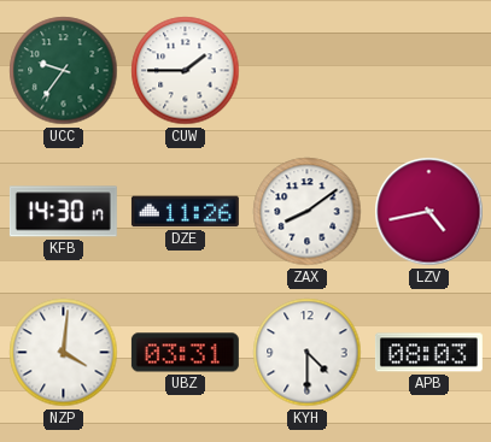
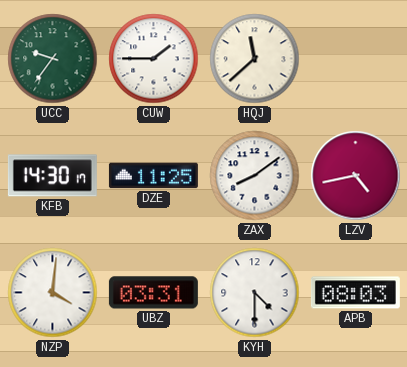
HQJ: none -> 11:38
DZE: 11:26 -> 11:25
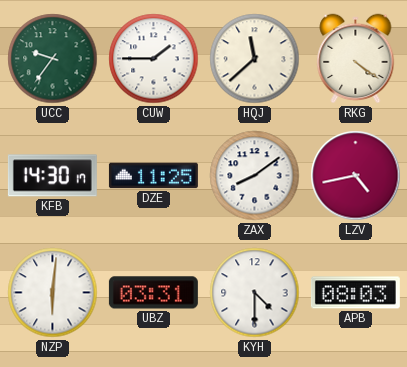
RKG: none -> 4:21
NZP: 4:01 -> 6:01
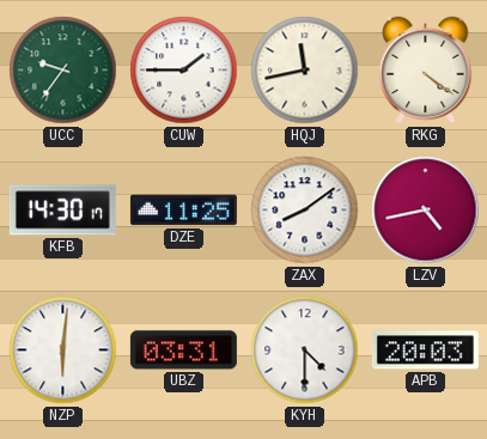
HQJ: 11:38 -> 11:43
APB: 08:03 -> 20:03
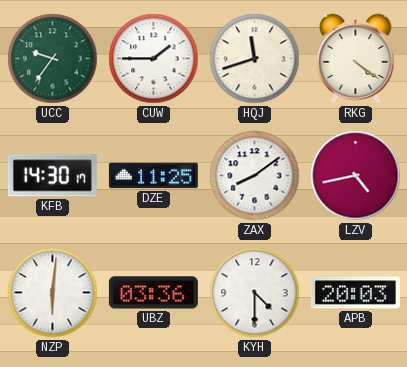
HQJ: 11:43 -> 11:42
UBZ: 03:31 -> 03:36
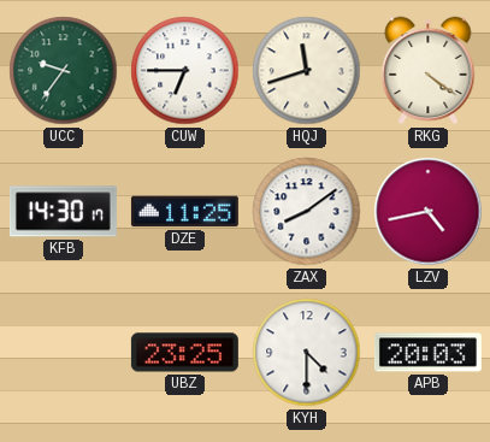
CUW: 1:45 -> 6:45
NZP: 6:01 -> none
UBZ: 03:36 -> 23:25
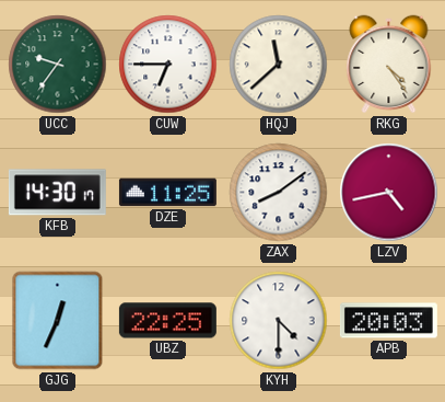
HQJ: 11:42 -> 11:38
RKG: 4:21 -> 4:24
GJG: none -> 12:34
UBZ: 23:25 -> 22:25
